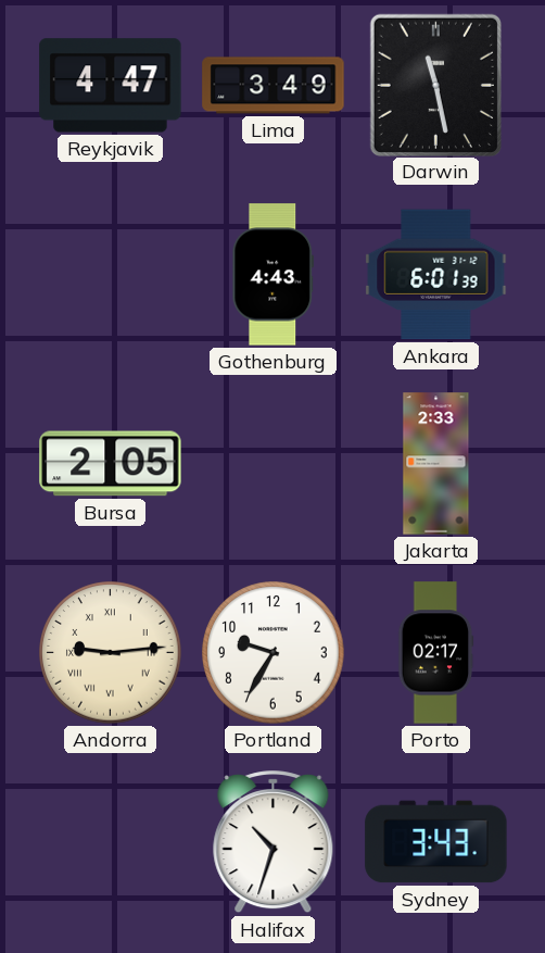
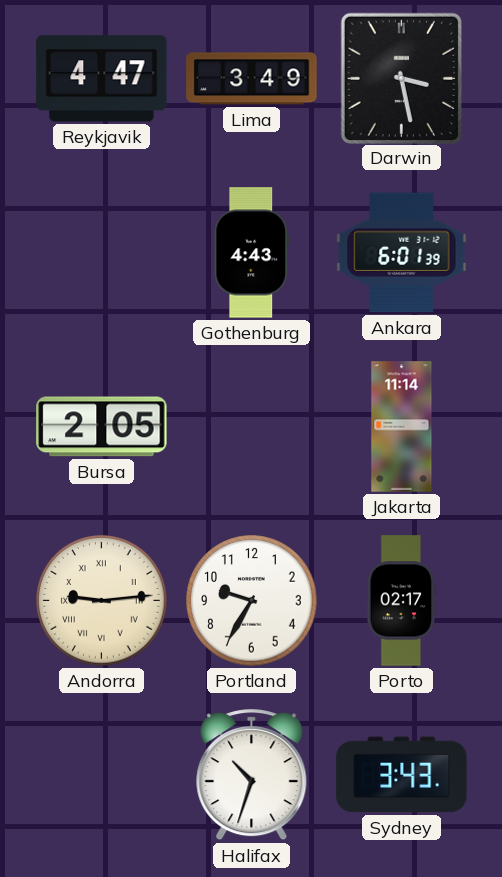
Darwin: 11:28 -> 3:28
Jakarta: 2:33 -> 11:14
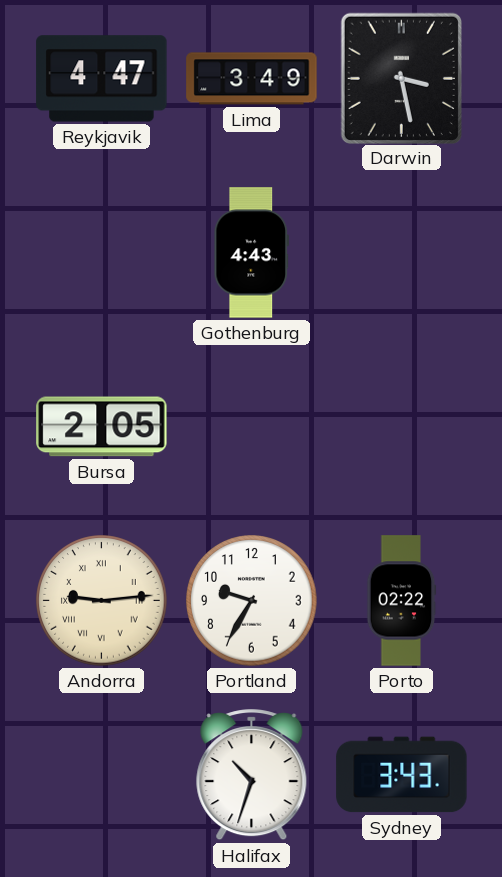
Ankara: 6:01 -> none
Jakarta: 11:14 -> none
Porto: 02:17 -> 02:22
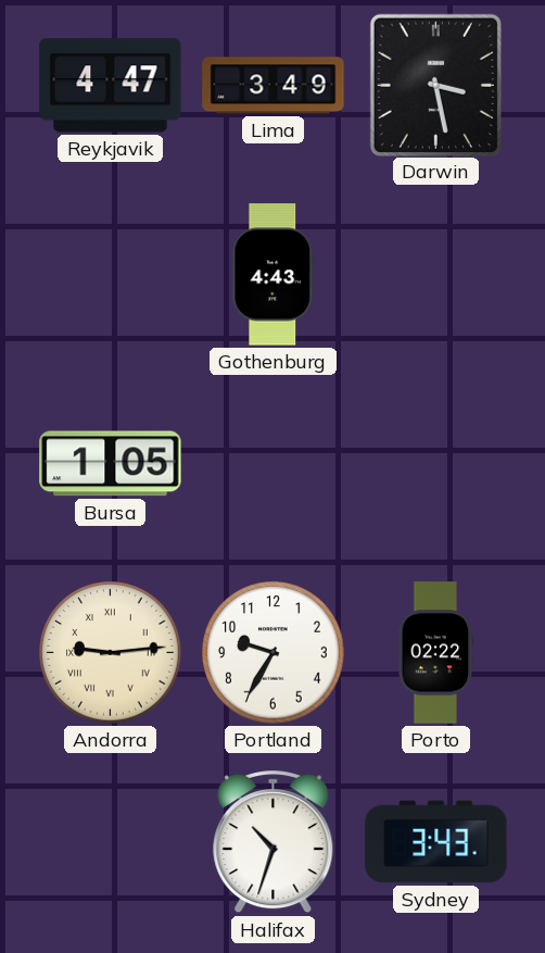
Bursa: 2:05 -> 1:05
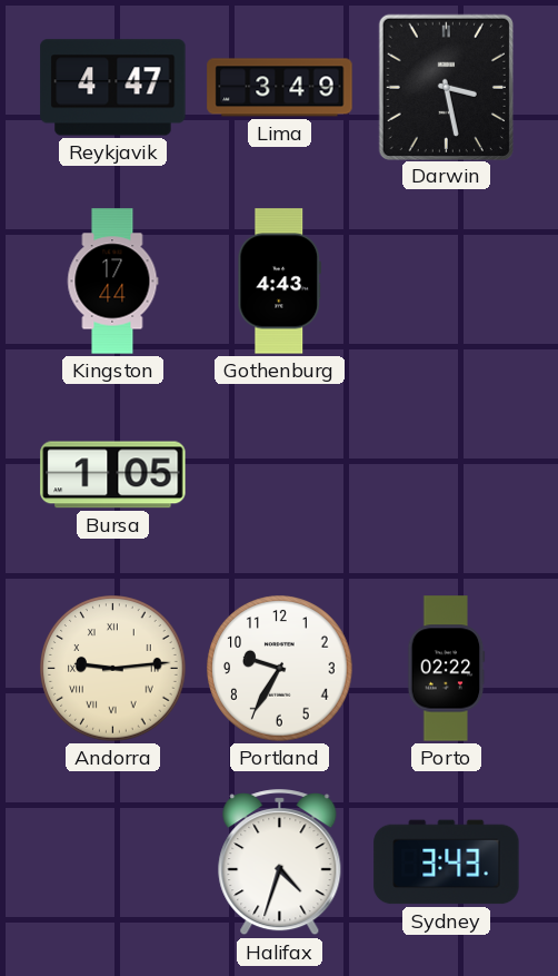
Kingston: none -> 17:44
Halifax: 10:33 -> 4:33
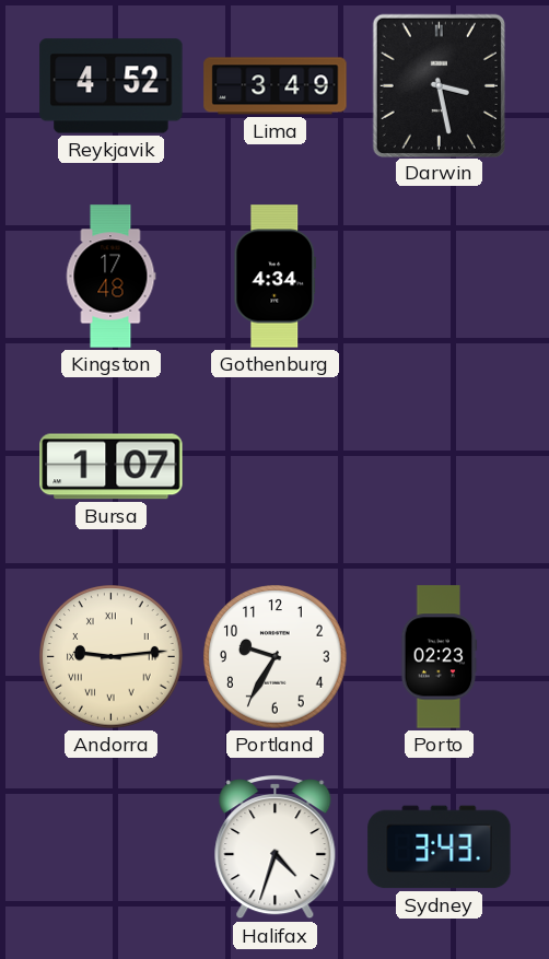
Reykjavik: 4:47 -> 4:52
Kingston: 17:44 -> 17:48
Gothenburg: 4:43 -> 4:34
Bursa: 1:05 -> 1:07
Porto: 02:22 -> 02:23
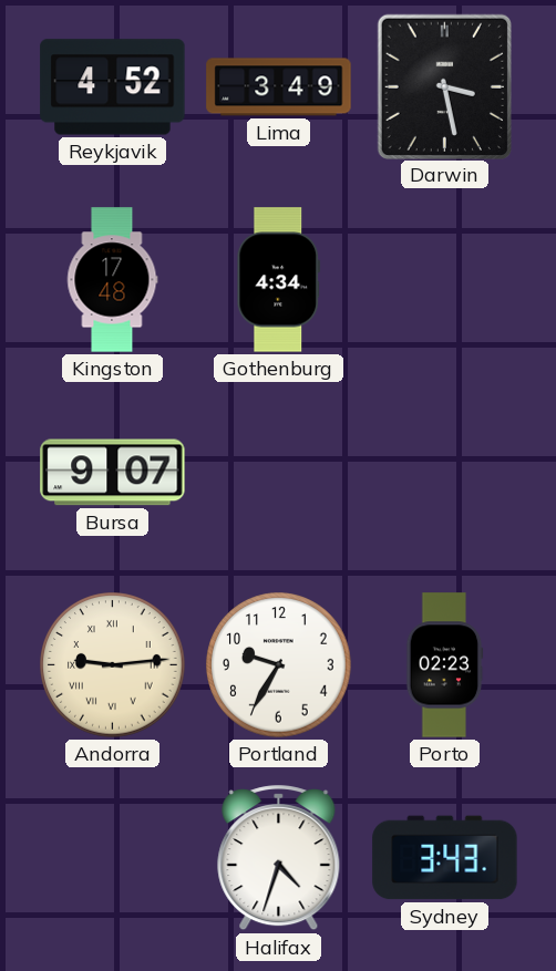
Bursa: 1:07 -> 9:07
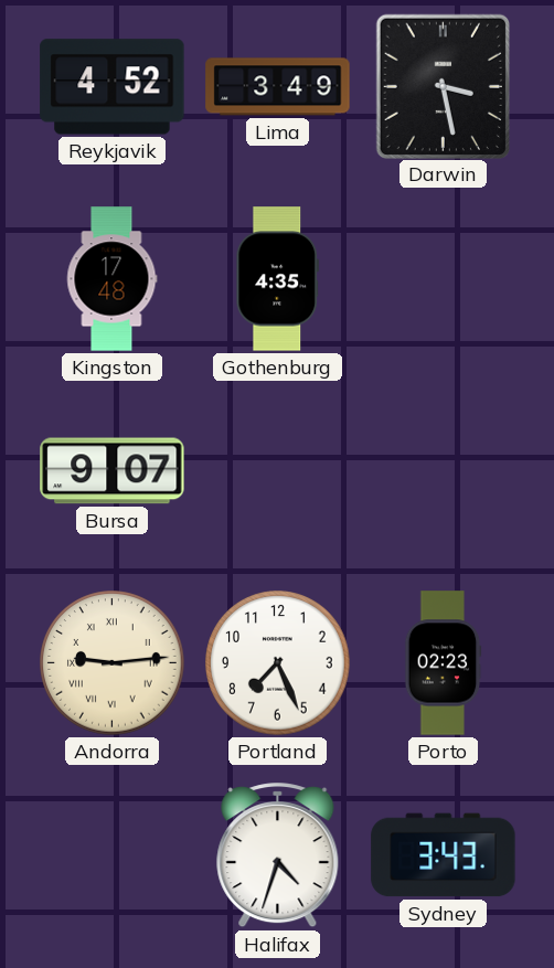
Gothenburg: 4:34 -> 4:35
Portland: 9:35 -> 7:26
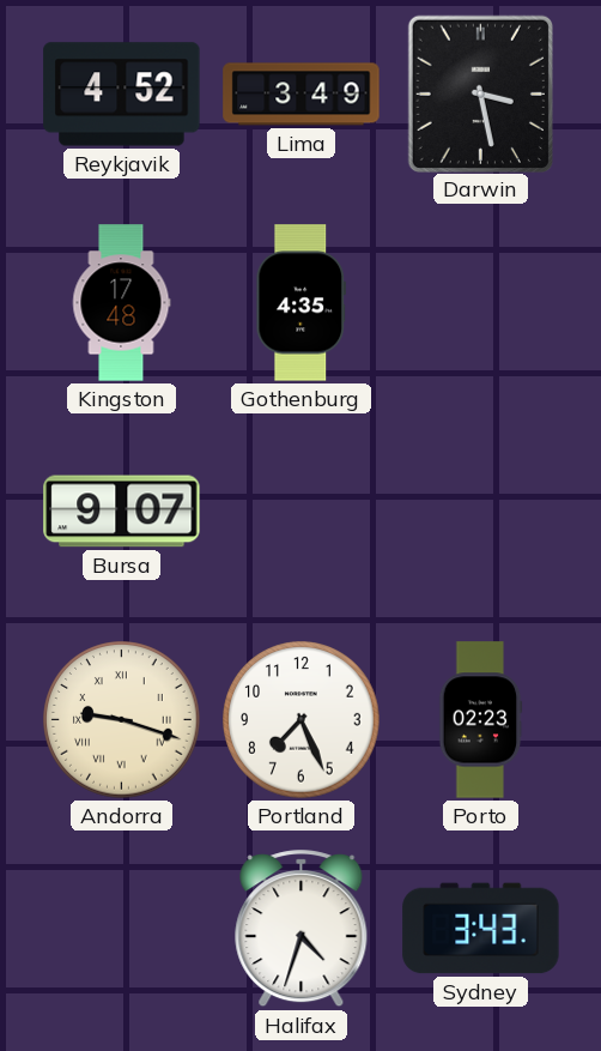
Andorra: 9:14 -> 9:18
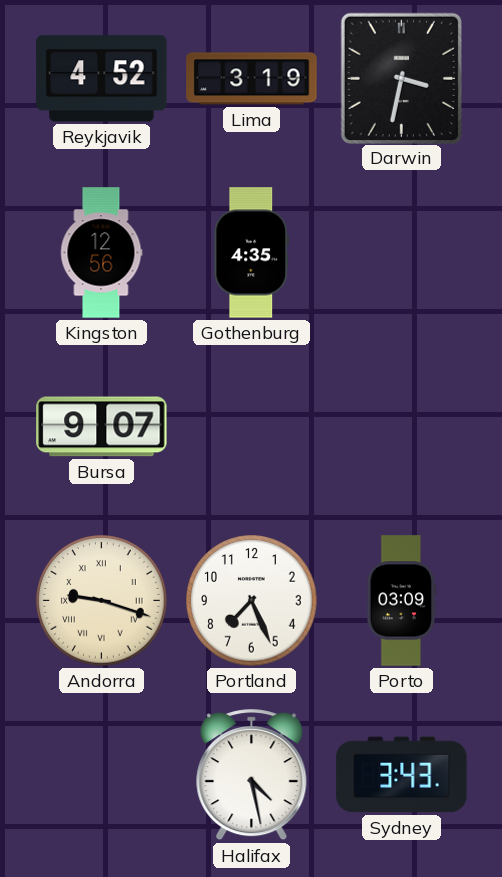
Lima: 3:49 -> 3:19
Darwin: 3:28 -> 3:32
Kingston: 17:48 -> 12:56
Porto: 02:23 -> 03:09
Halifax: 4:33 -> 4:28
